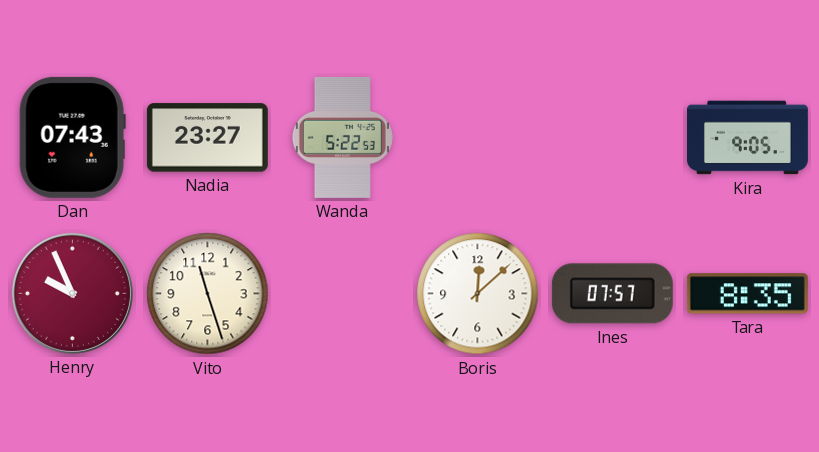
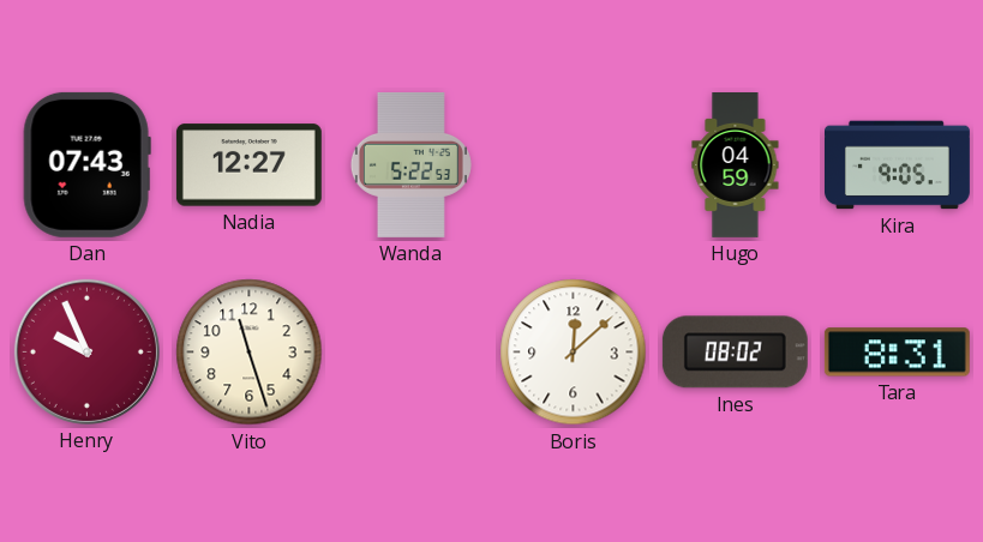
Nadia: 23:27 -> 12:27
Hugo: none -> 04:59
Ines: 07:57 -> 08:02
Tara: 8:35 -> 8:31
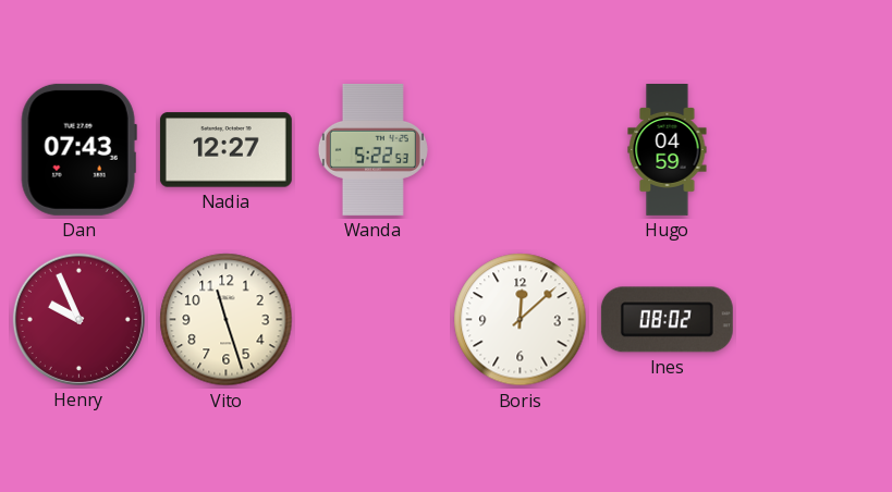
Kira: 9:05 -> none
Tara: 8:31 -> none
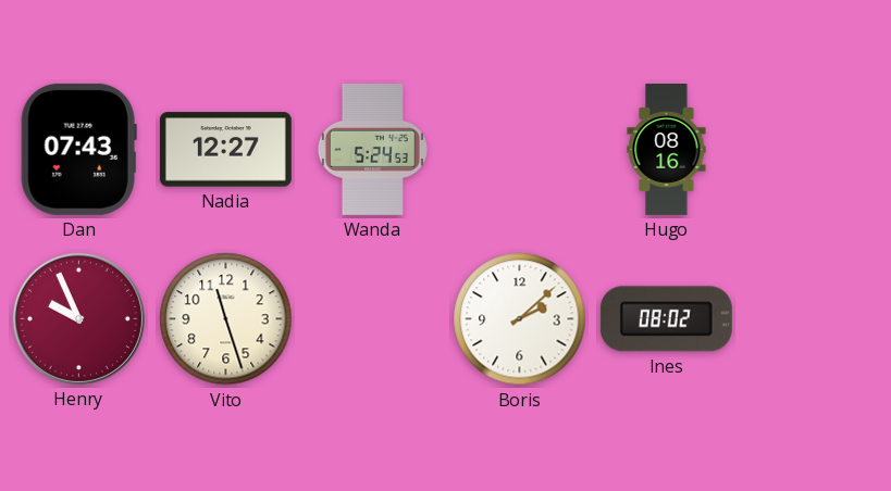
Wanda: 5:22 -> 5:24
Hugo: 04:59 -> 08:16
Boris: 12:08 -> 2:08
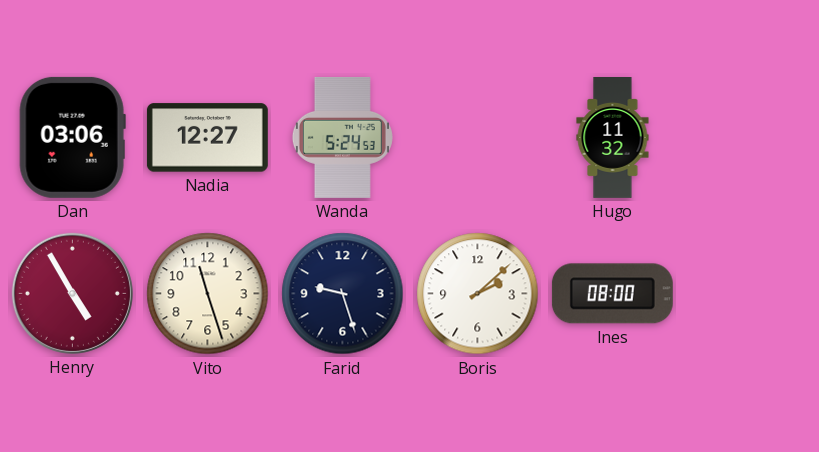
Dan: 07:43 -> 03:06
Hugo: 08:16 -> 11:32
Henry: 9:56 -> 4:55
Farid: none -> 9:27
Ines: 08:02 -> 08:00
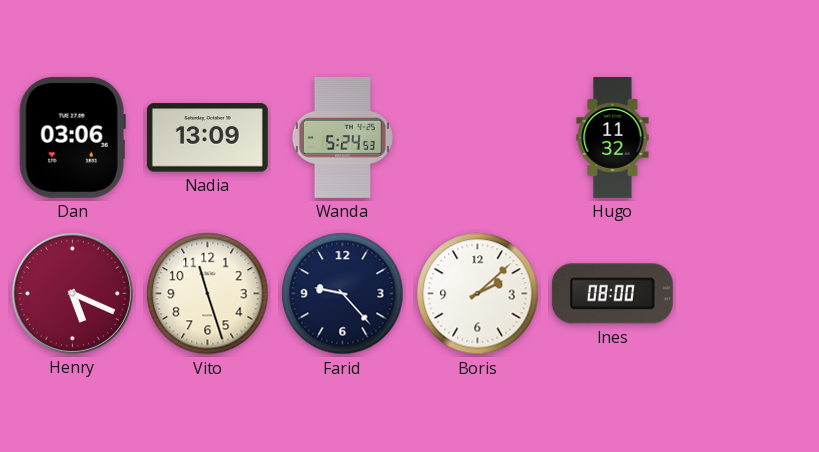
Nadia: 12:27 -> 13:09
Henry: 4:55 -> 5:19
Farid: 9:27 -> 9:23
